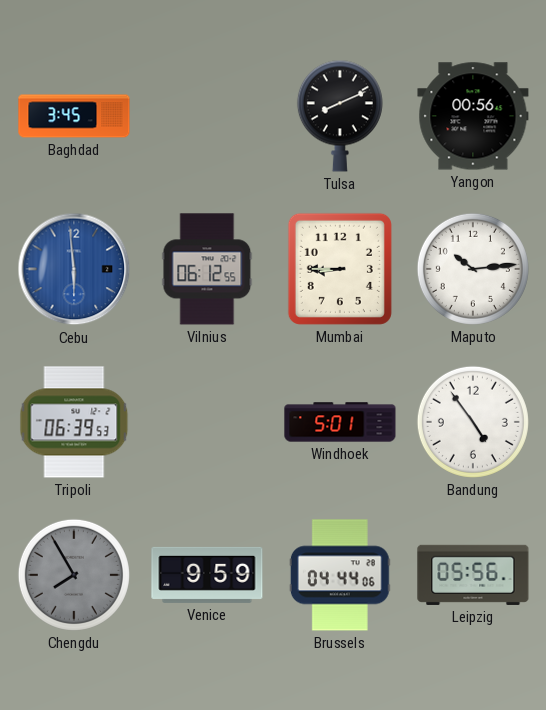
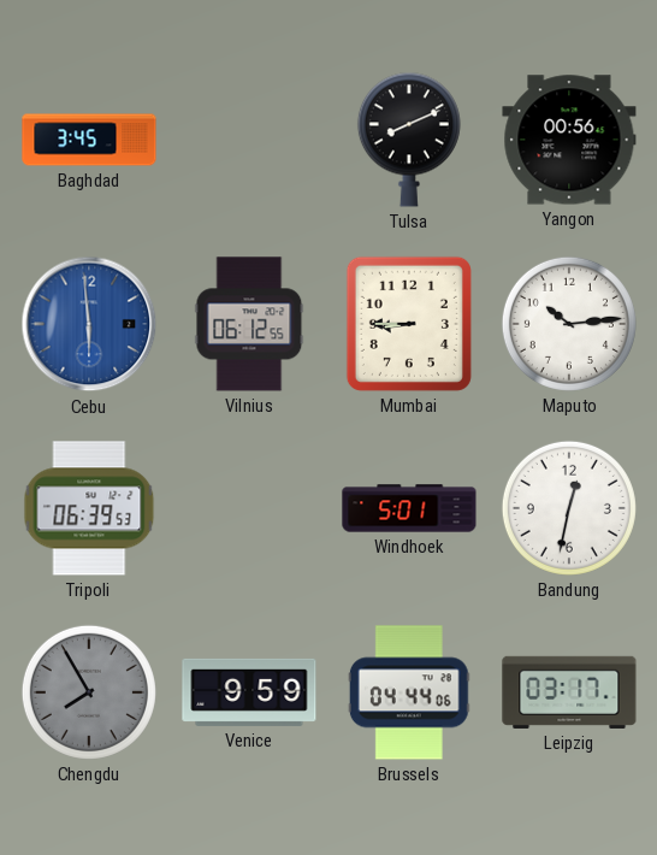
Bandung: 4:54 -> 12:32
Leipzig: 05:56 -> 03:17
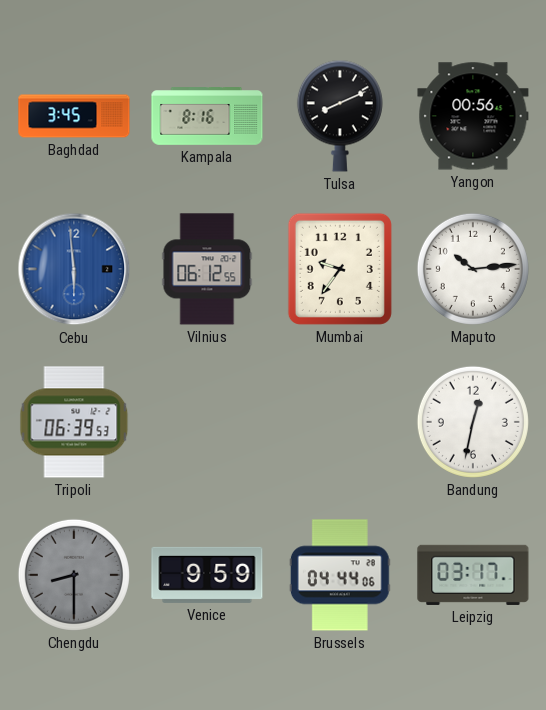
Kampala: none -> 8:16
Mumbai: 8:45 -> 9:36
Windhoek: 5:01 -> none
Chengdu: 7:55 -> 8:30
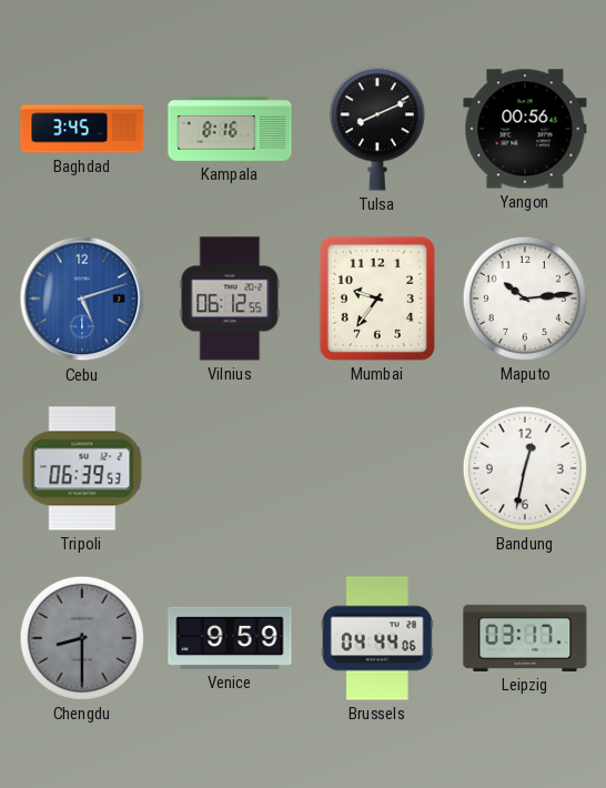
Cebu: 5:59 -> 5:12
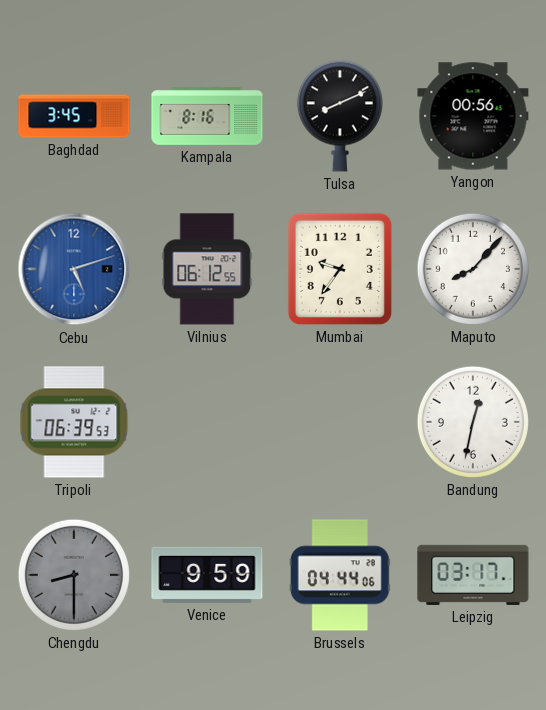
Maputo: 10:14 -> 8:07
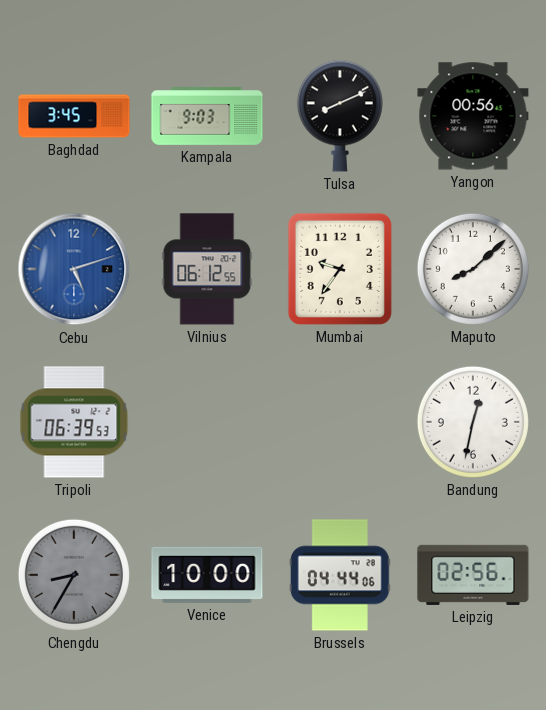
Kampala: 8:16 -> 9:03
Maputo: 8:07 -> 8:08
Chengdu: 8:30 -> 8:35
Venice: 9:59 -> 10:00
Leipzig: 03:17 -> 02:56
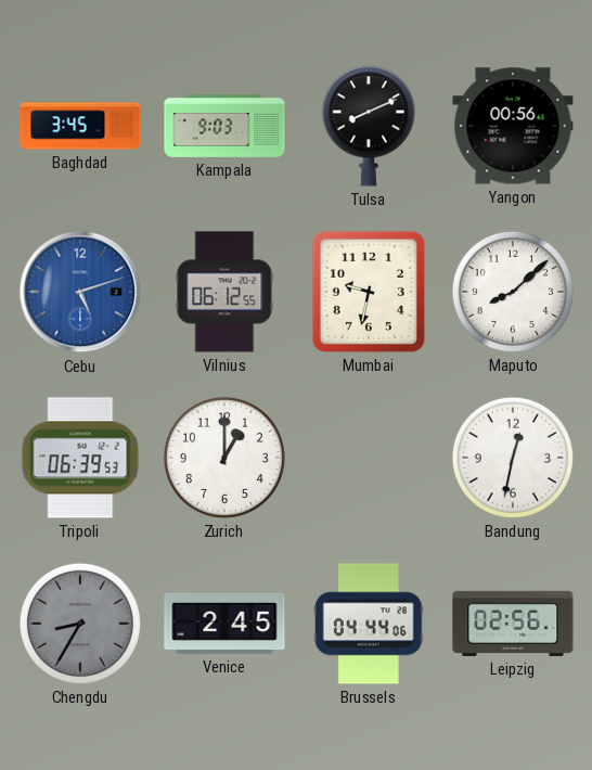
Mumbai: 9:36 -> 9:32
Zurich: none -> 1:00
Venice: 10:00 -> 2:45
